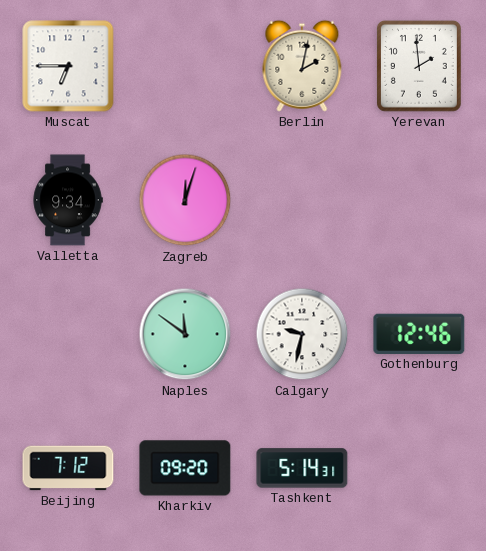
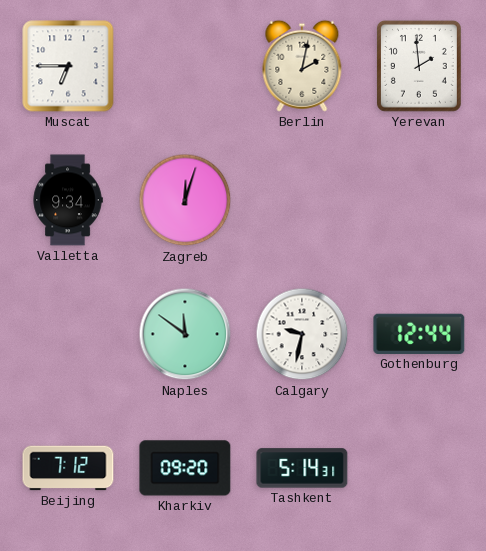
Gothenburg: 12:46 -> 12:44
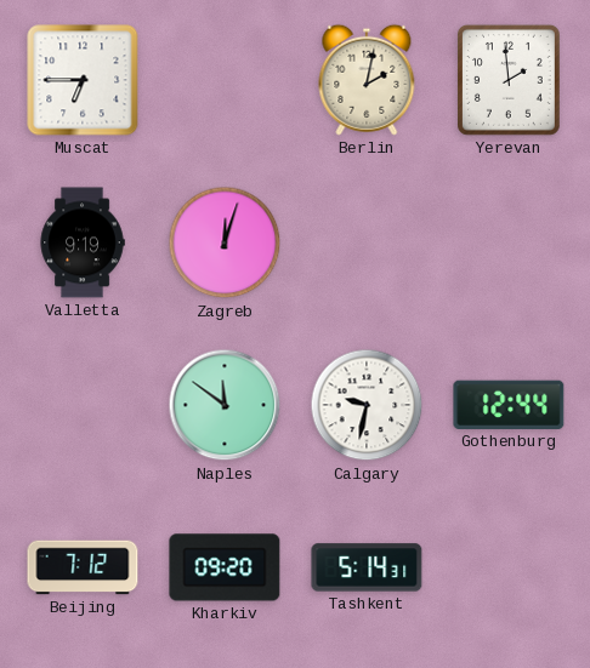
Valletta: 9:34 -> 9:19
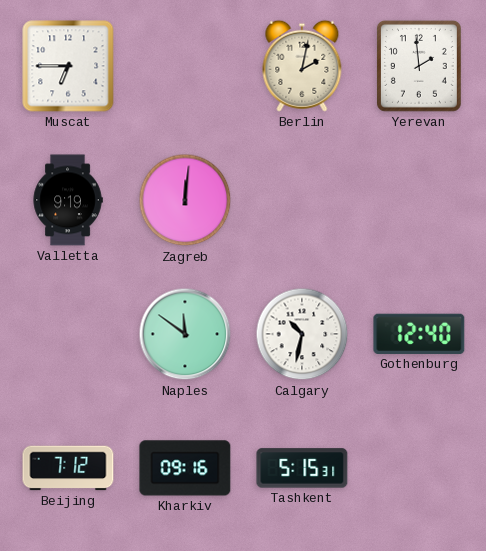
Zagreb: 12:03 -> 12:01
Calgary: 9:32 -> 10:32
Gothenburg: 12:44 -> 12:40
Kharkiv: 09:20 -> 09:16
Tashkent: 5:14 -> 5:15
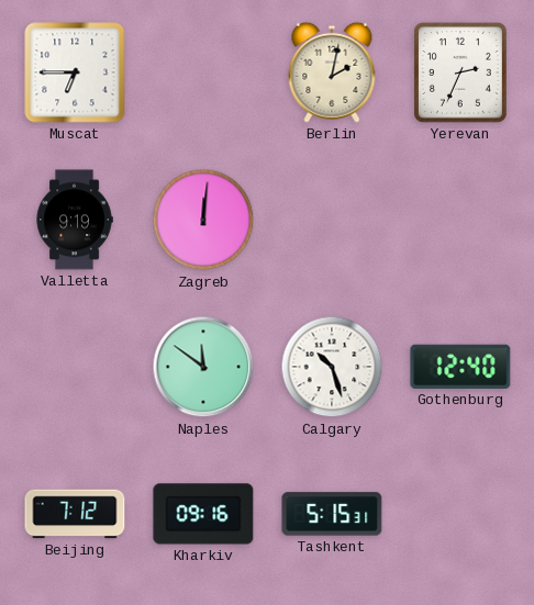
Yerevan: 1:59 -> 2:34
Calgary: 10:32 -> 10:27
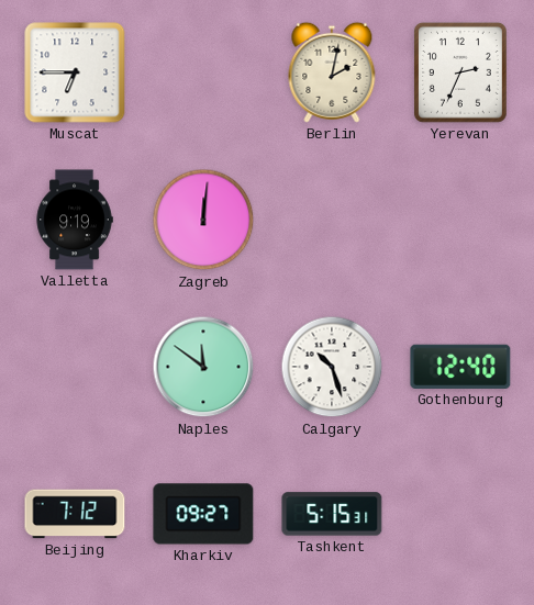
Kharkiv: 09:16 -> 09:27
